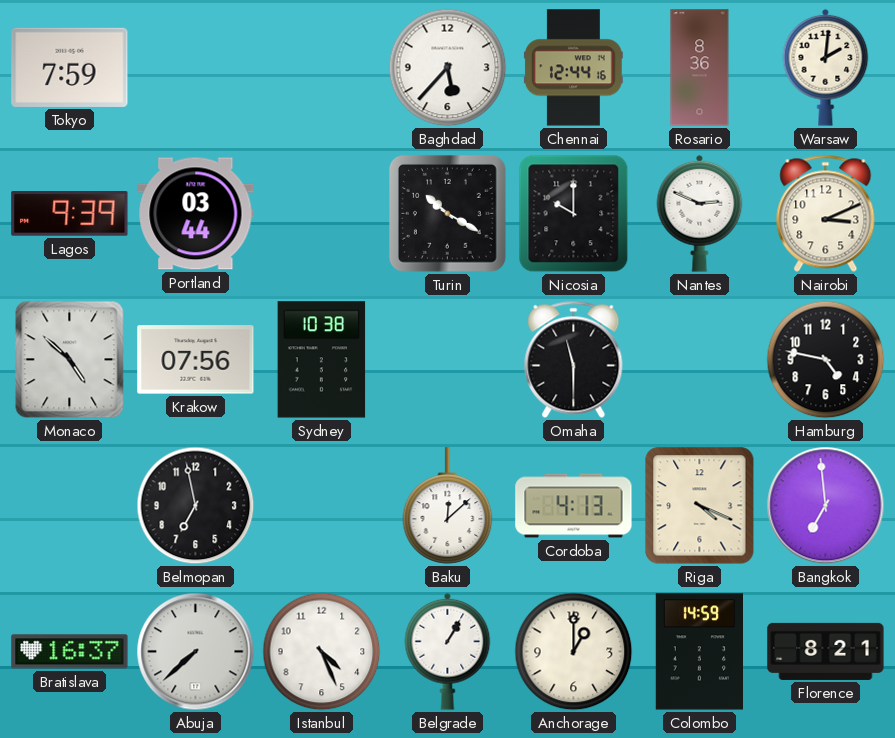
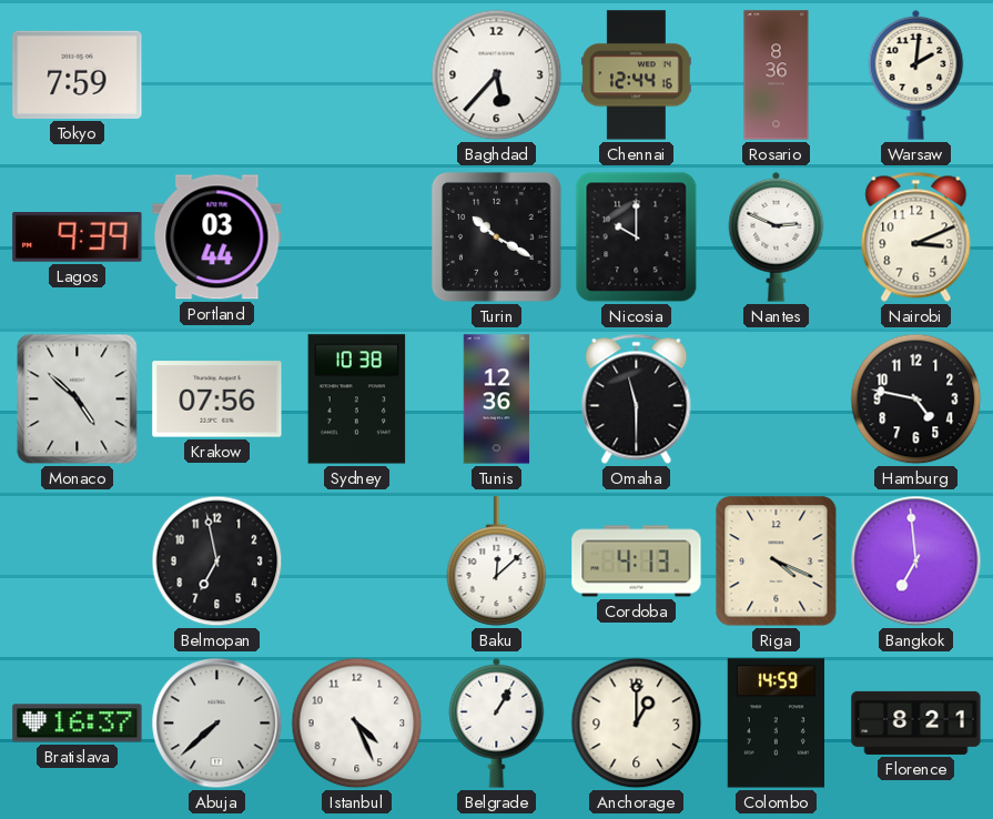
Tunis: none -> 12:36
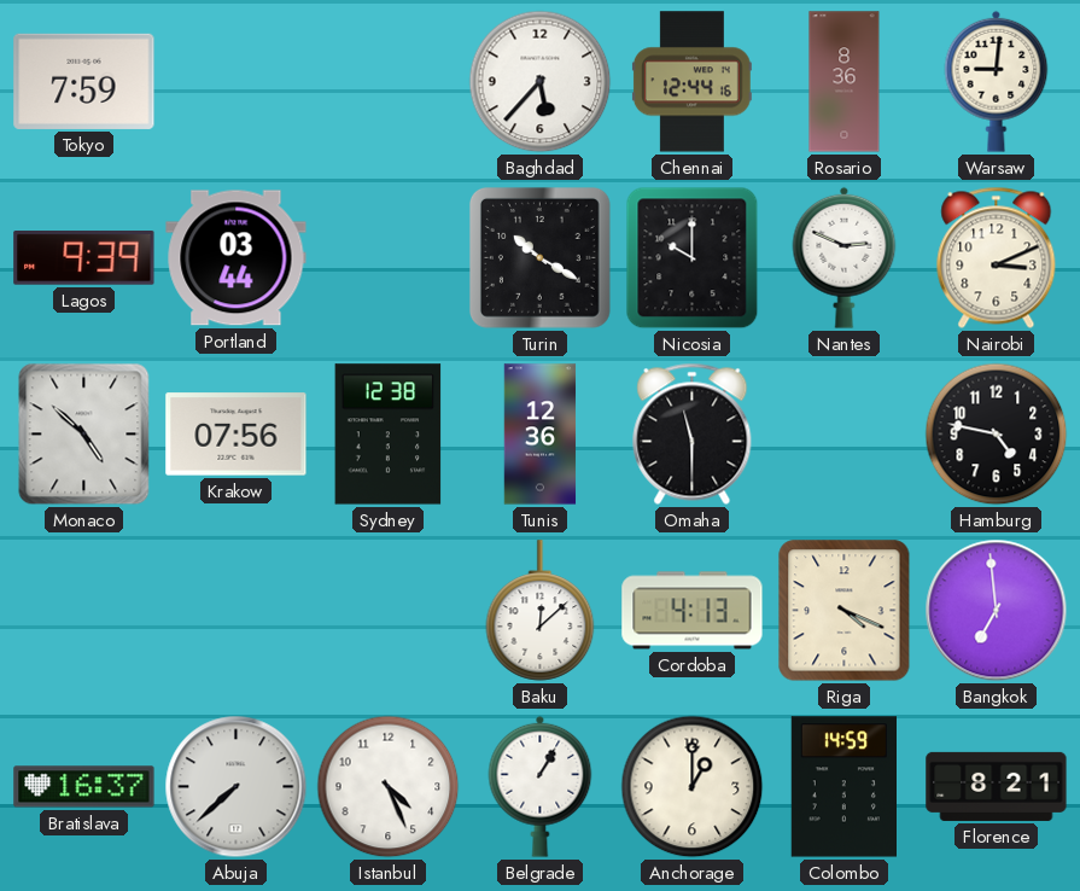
Warsaw: 2:01 -> 9:01
Sydney: 10:38 -> 12:38
Belmopan: 6:58 -> none
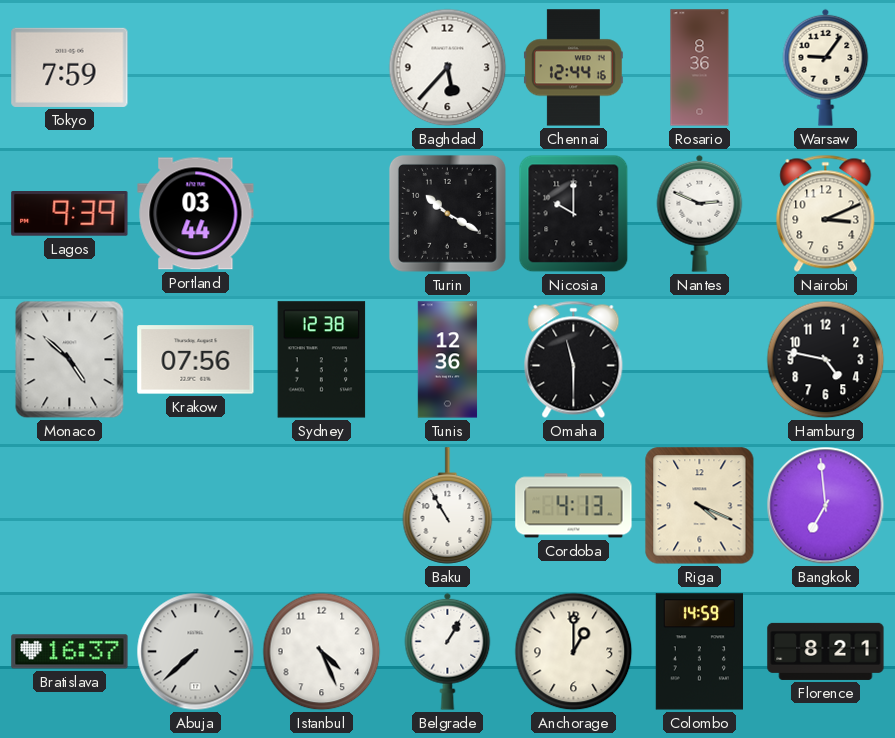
Warsaw: 9:01 -> 9:06
Baku: 12:08 -> 10:55
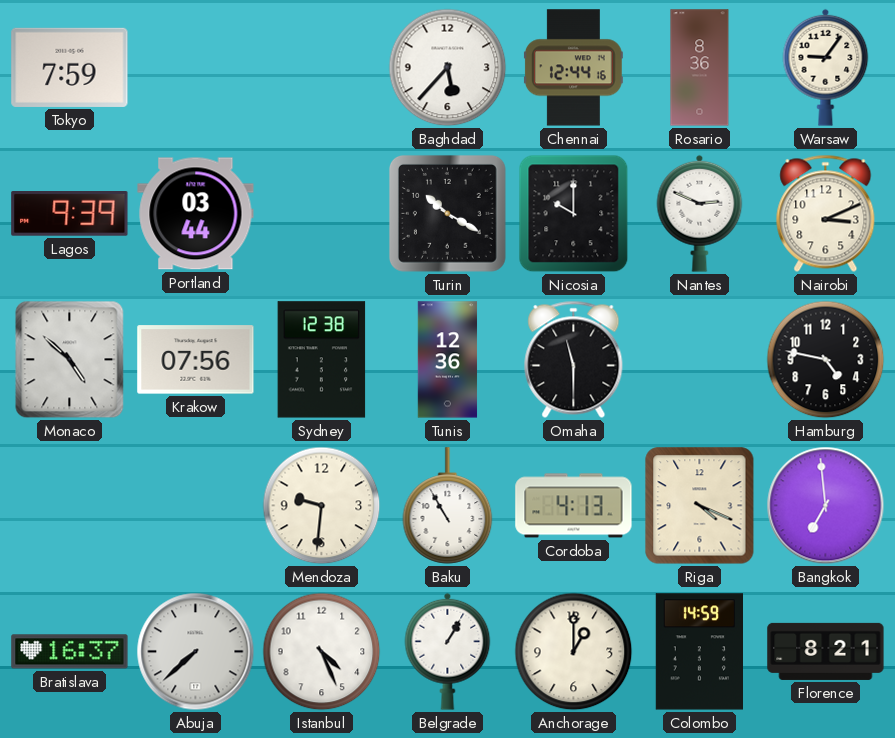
Mendoza: none -> 9:31
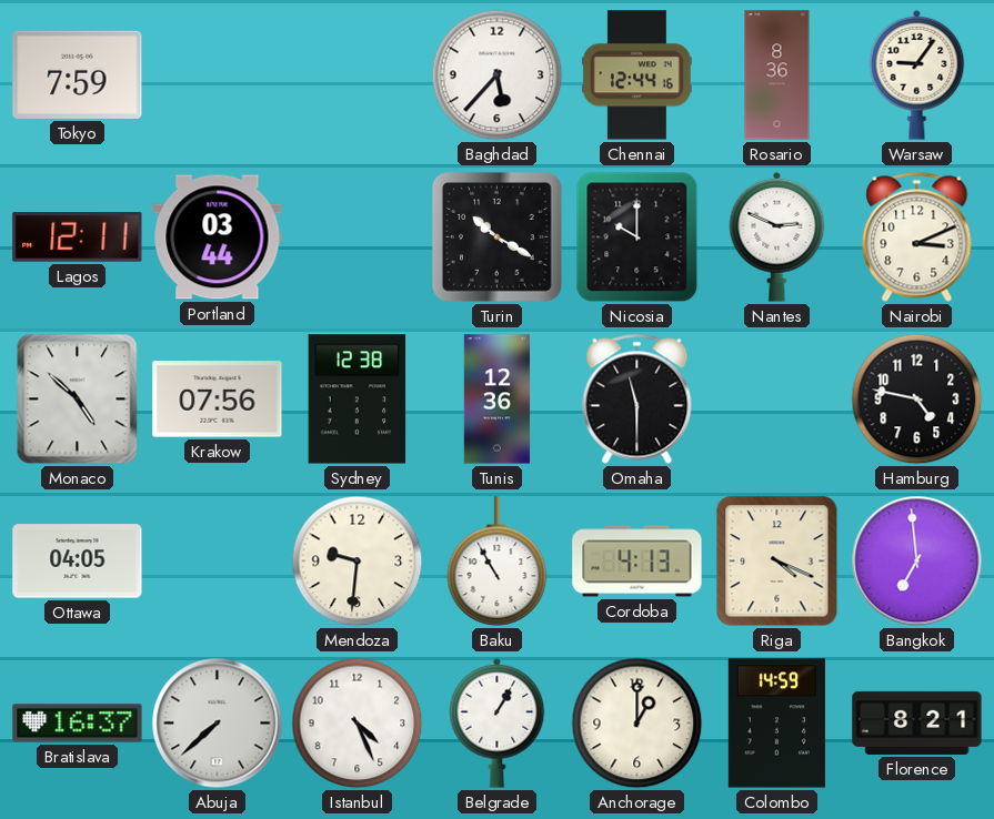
Lagos: 9:39 -> 12:11
Ottawa: none -> 04:05
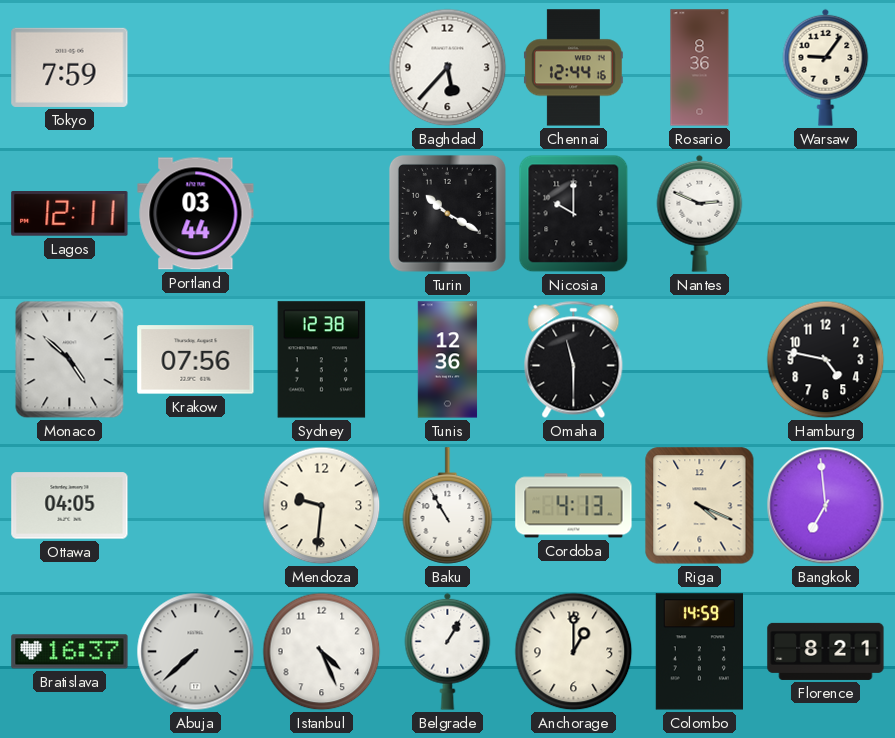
Nairobi: 3:11 -> none
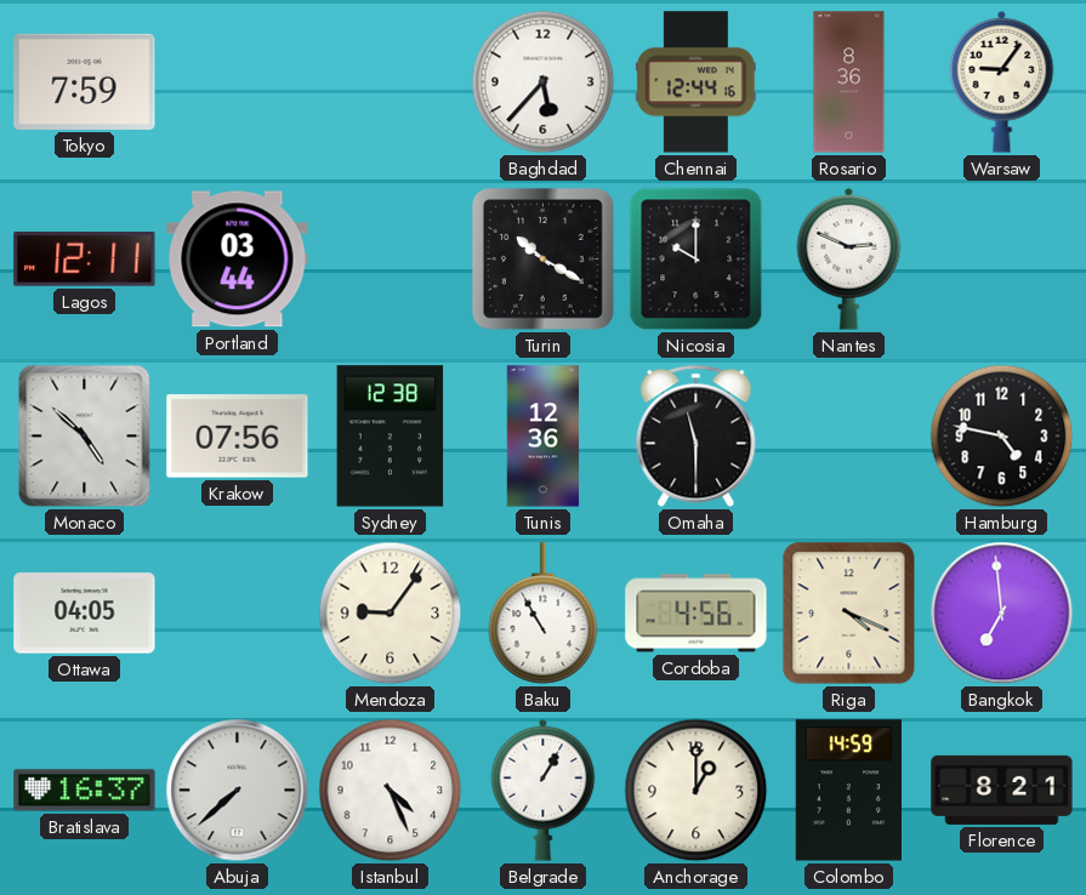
Mendoza: 9:31 -> 9:06
Cordoba: 4:13 -> 4:56
